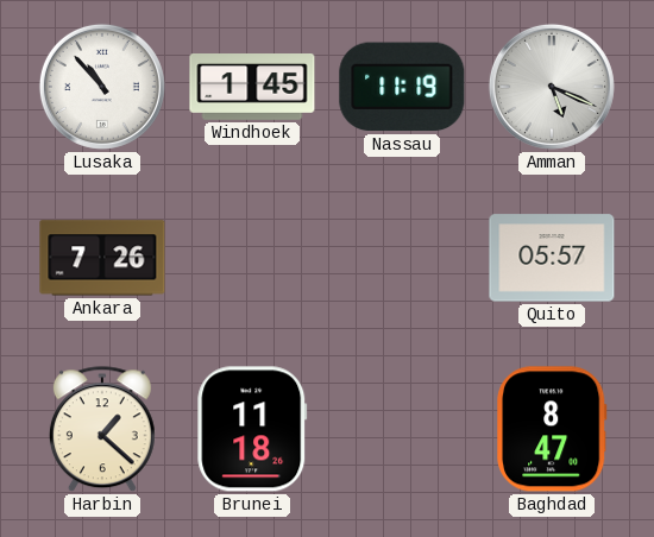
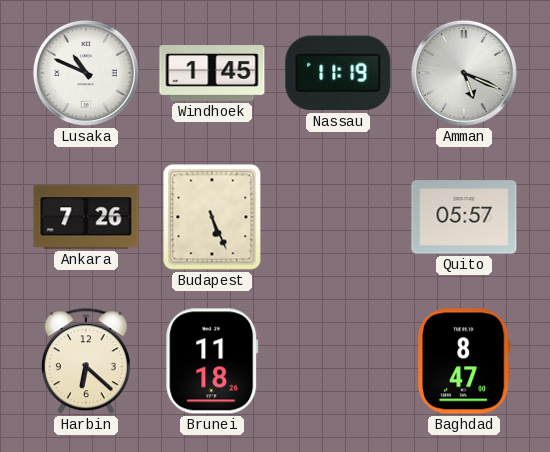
Lusaka: 10:53 -> 10:49
Budapest: none -> 5:26
Harbin: 1:22 -> 6:22
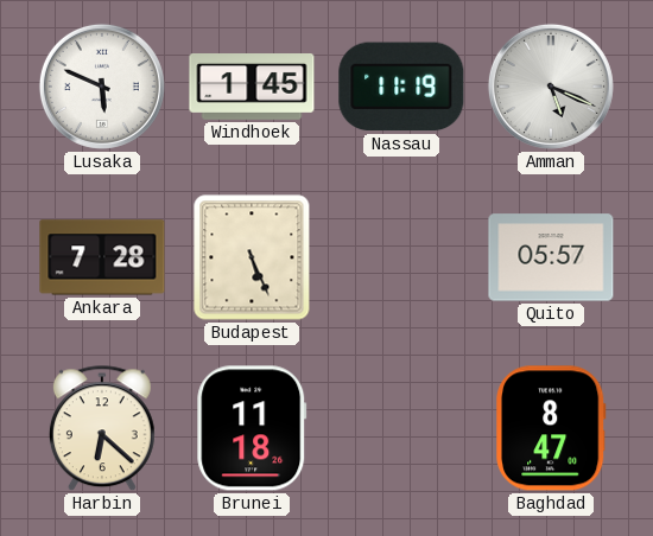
Lusaka: 10:49 -> 5:49
Ankara: 7:26 -> 7:28
